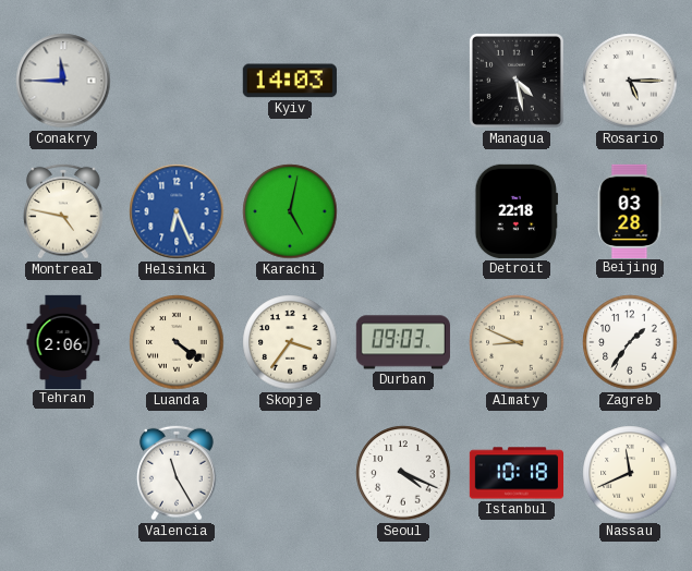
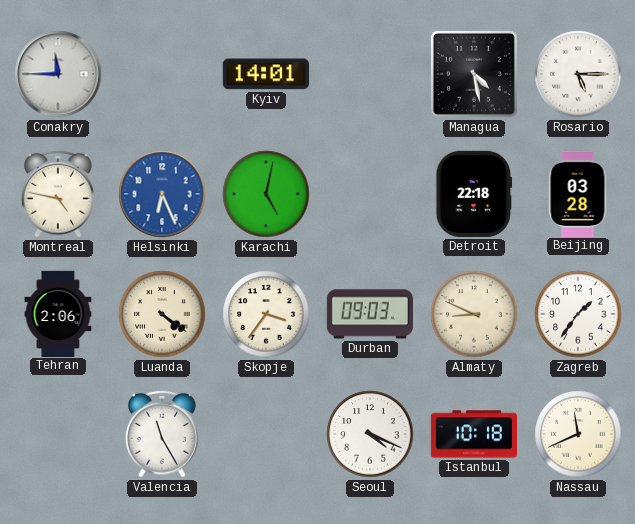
Kyiv: 14:03 -> 14:01
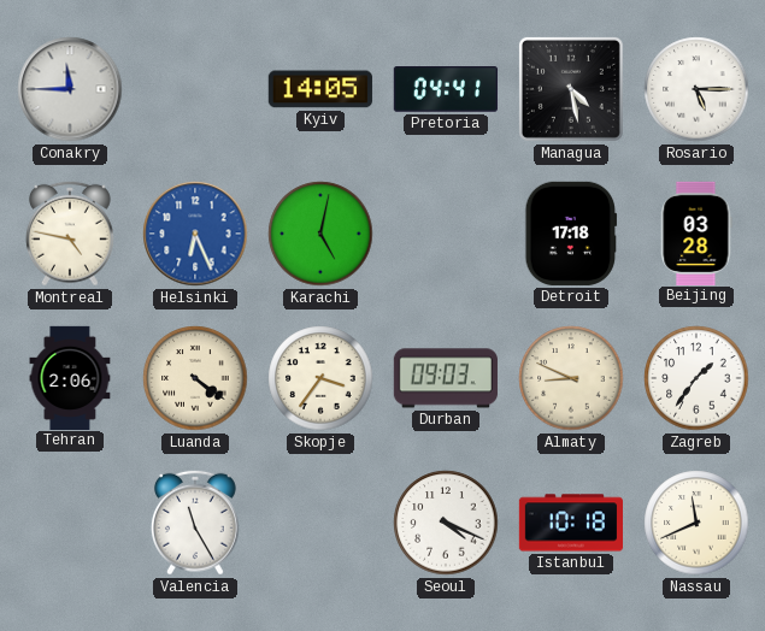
Kyiv: 14:01 -> 14:05
Pretoria: none -> 04:41
Detroit: 22:18 -> 17:18
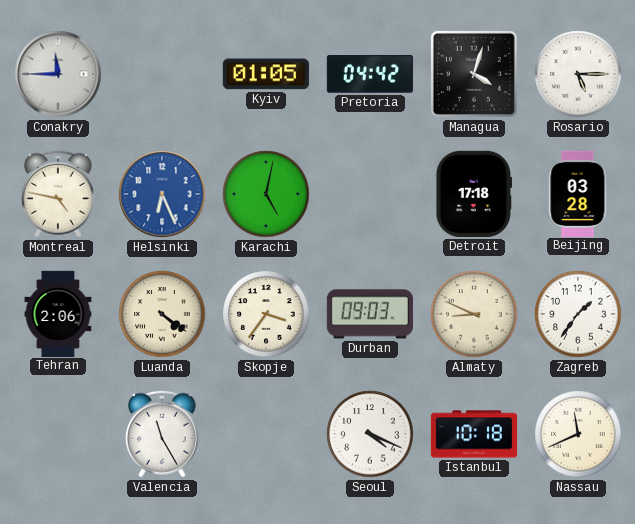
Kyiv: 14:05 -> 01:05
Pretoria: 04:41 -> 04:42
Managua: 4:28 -> 4:03
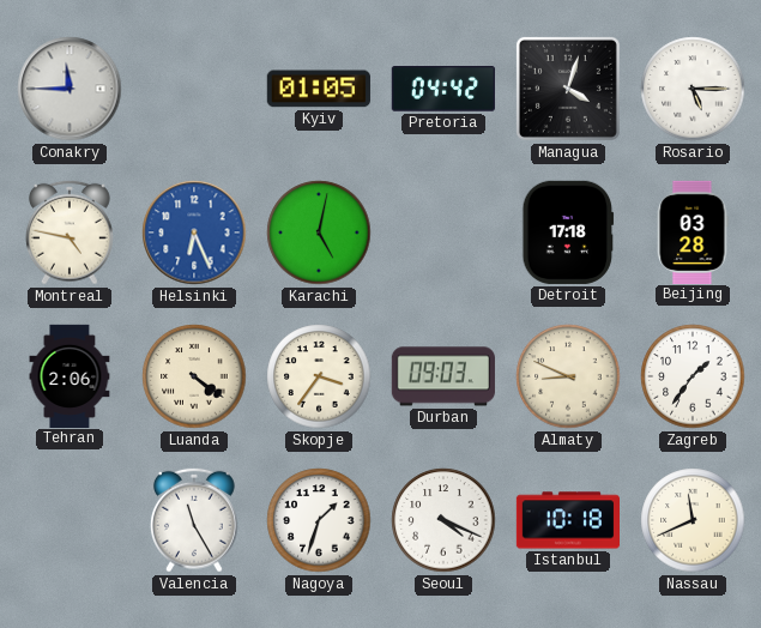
Nagoya: none -> 1:33
